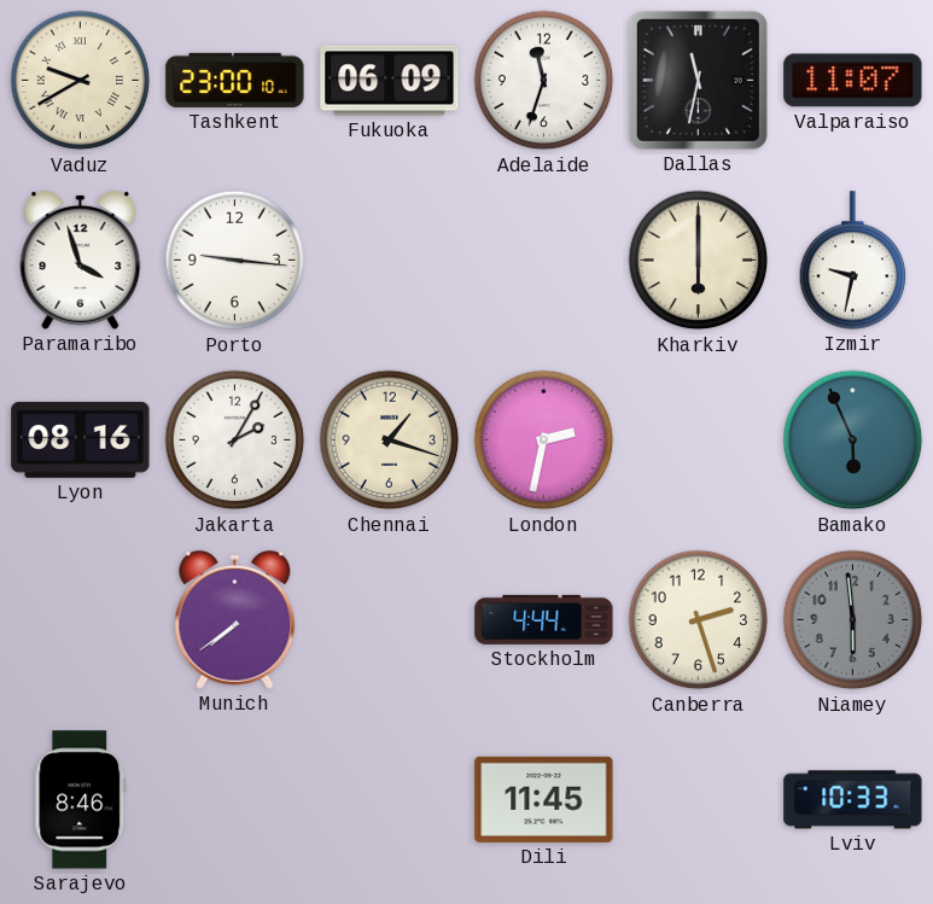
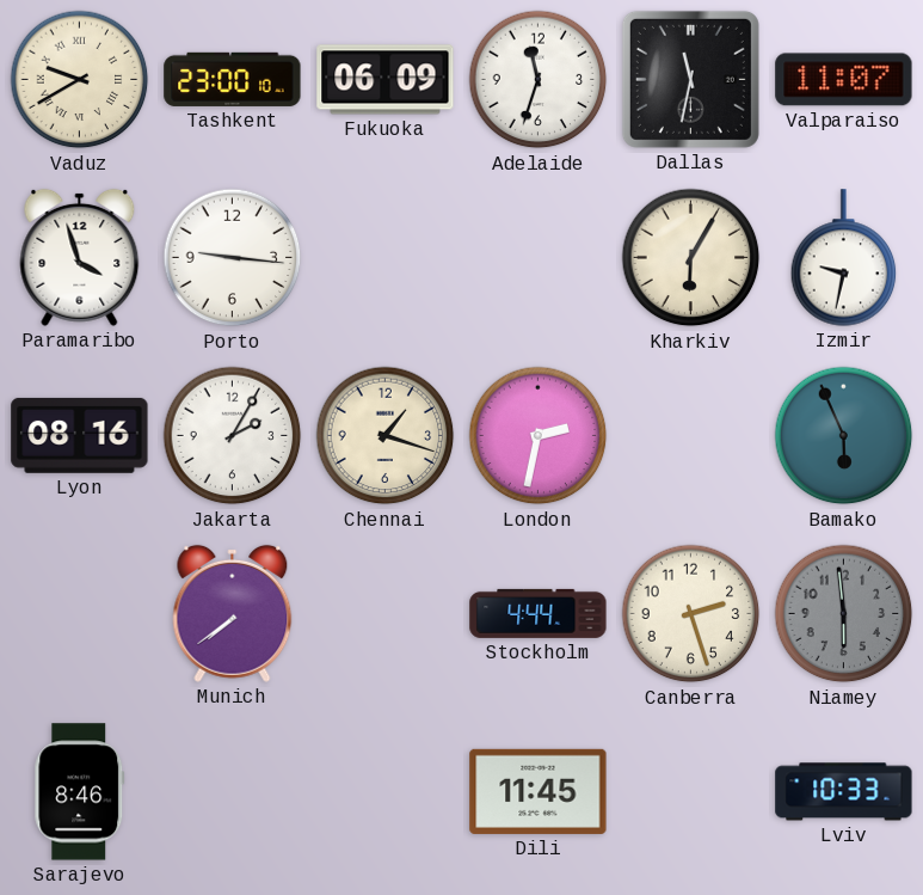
Kharkiv: 6:00 -> 6:05
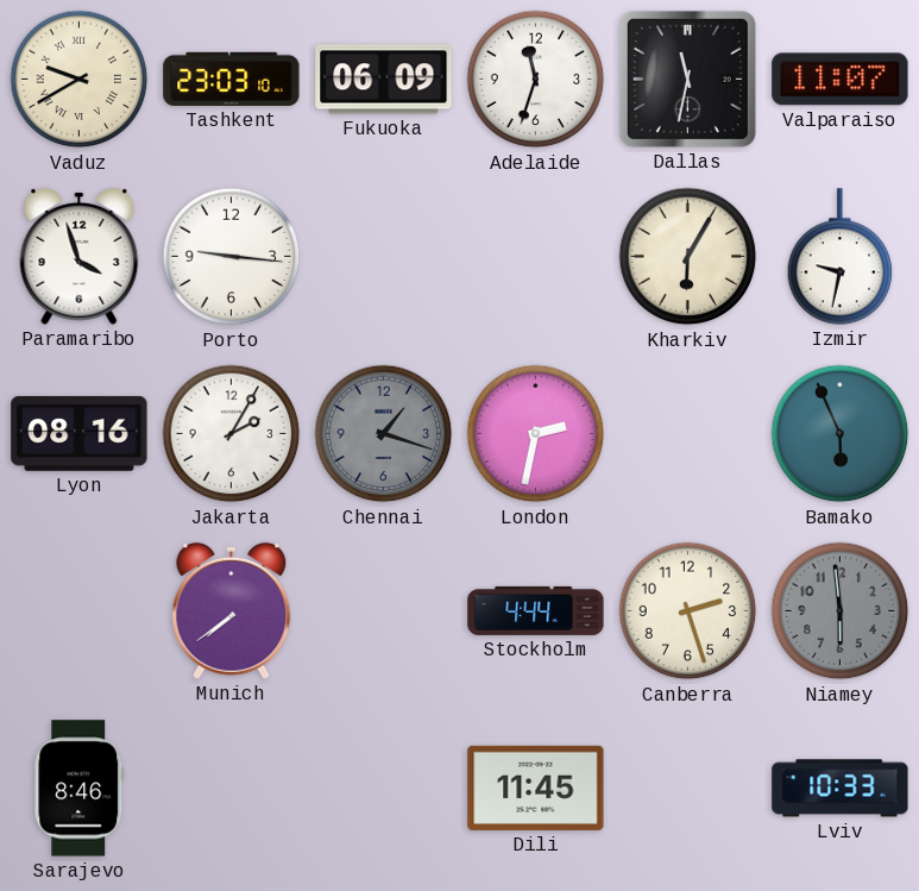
Tashkent: 23:00 -> 23:03
Chennai dial: cream -> grey
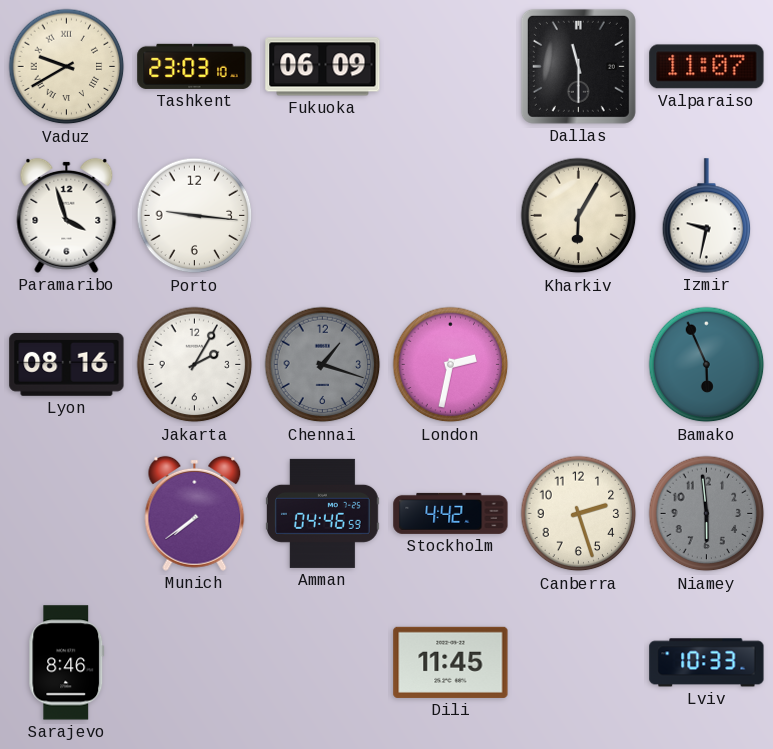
Adelaide: 11:33 -> none
Dallas: 11:32 -> 11:30
Amman: none -> 04:46
Stockholm: 4:44 -> 4:42
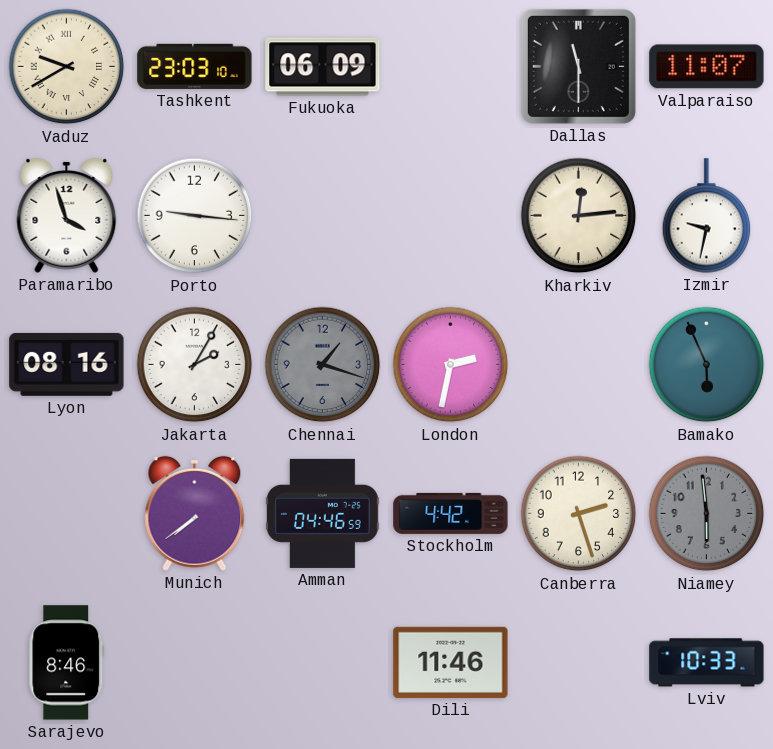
Kharkiv: 6:05 -> 12:14
Dili: 11:45 -> 11:46
